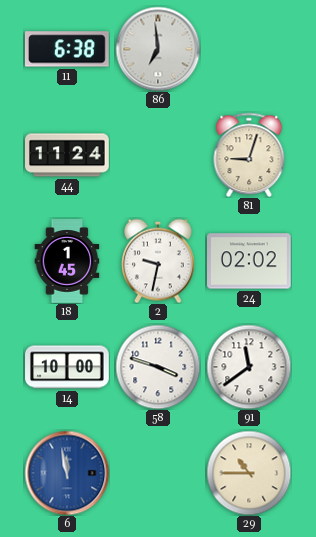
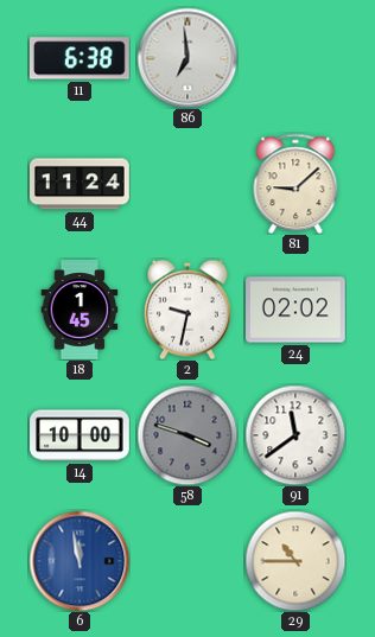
81: 9:03 -> 9:08
58 dial: white -> grey
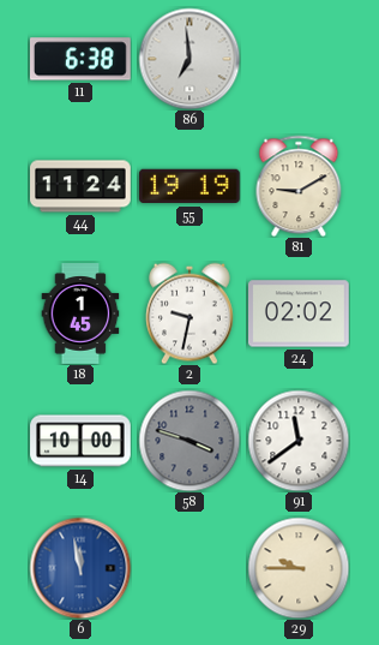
55: none -> 19:19
81: 9:08 -> 9:10
29: 10:45 -> 9:45
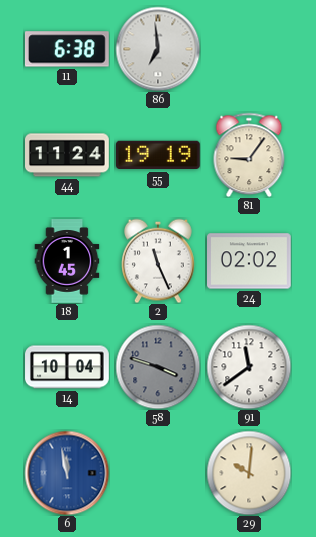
81: 9:10 -> 9:06
2: 9:32 -> 11:26
14: 10:00 -> 10:04
29: 9:45 -> 10:01
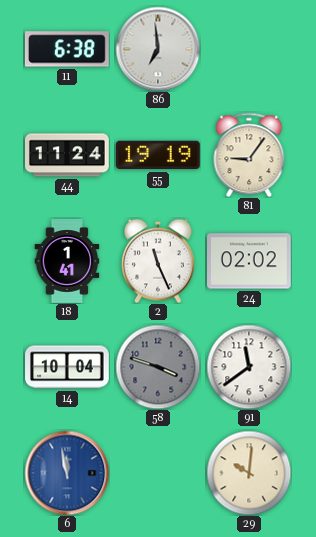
18: 1:45 -> 1:41
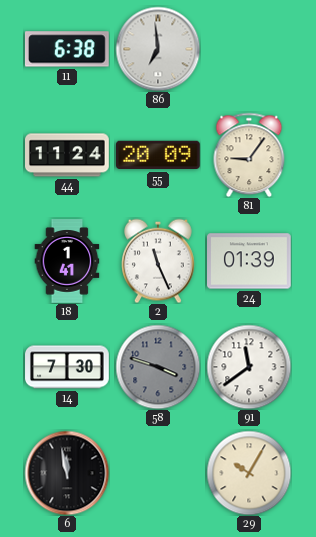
55: 19:19 -> 20:09
24: 02:02 -> 01:39
14: 10:04 -> 7:30
6 dial: blue -> black
29: 10:01 -> 10:05
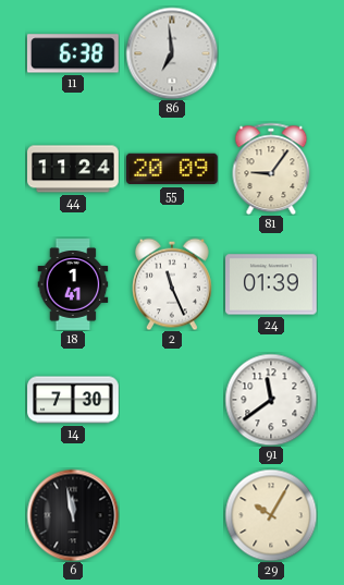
58: 3:48 -> none
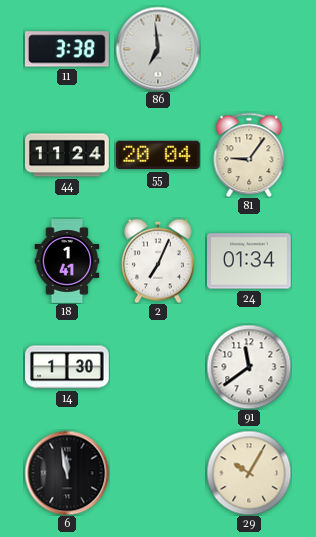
11: 6:38 -> 3:38
55: 20:09 -> 20:04
2: 11:26 -> 7:04
24: 01:39 -> 01:34
14: 7:30 -> 1:30
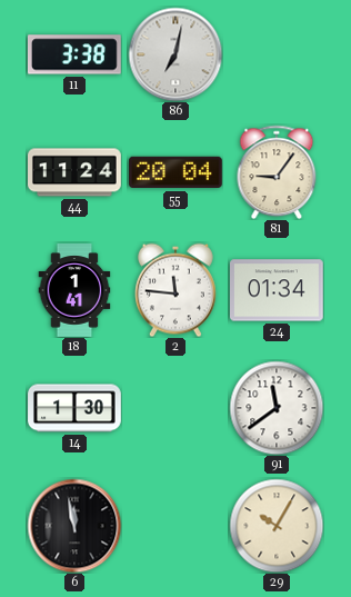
86: 6:59 -> 7:02
2: 7:04 -> 11:46
